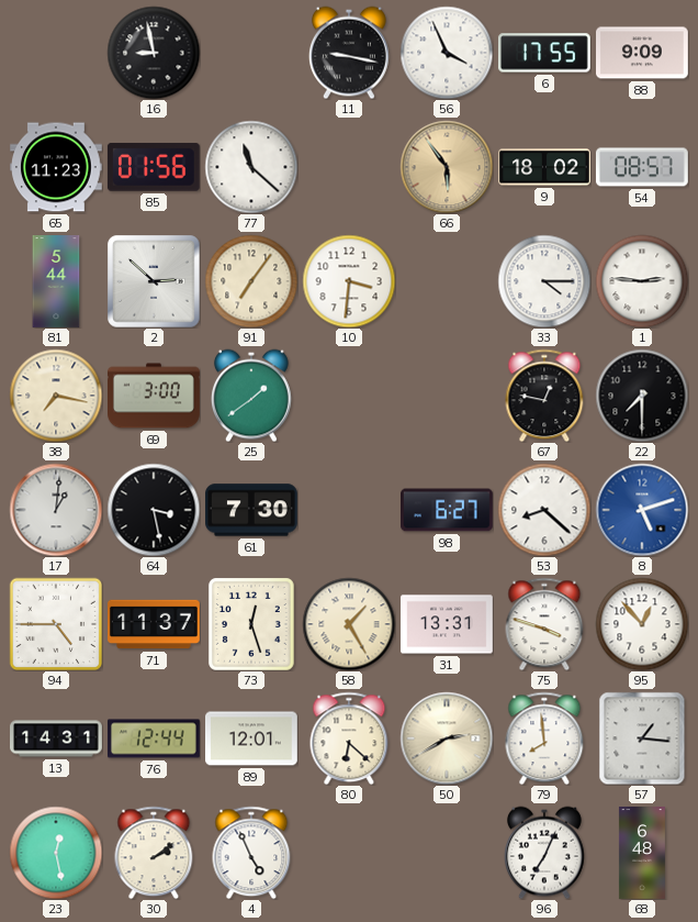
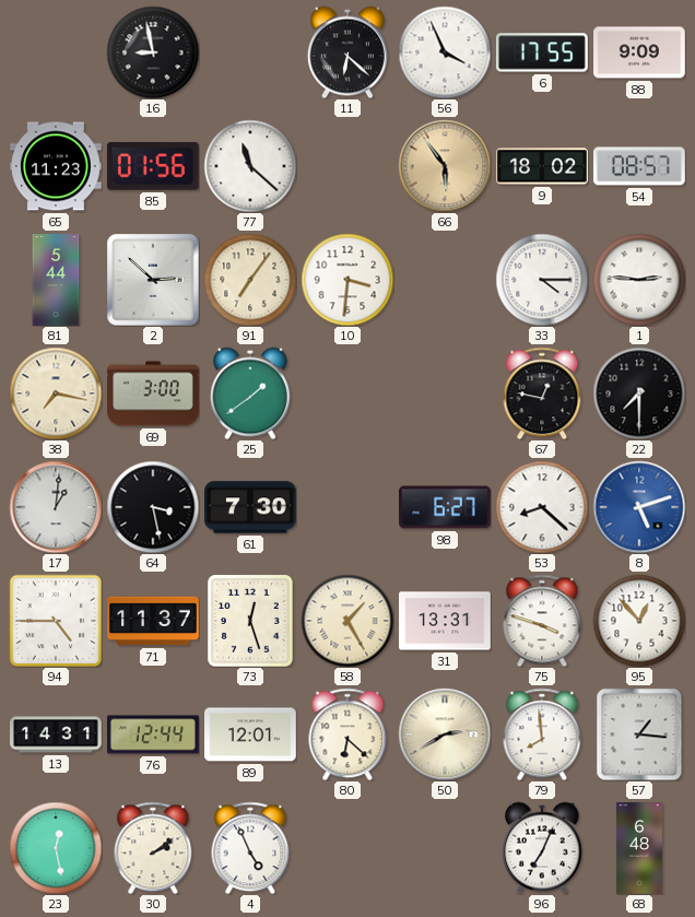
11: 9:17 -> 6:22
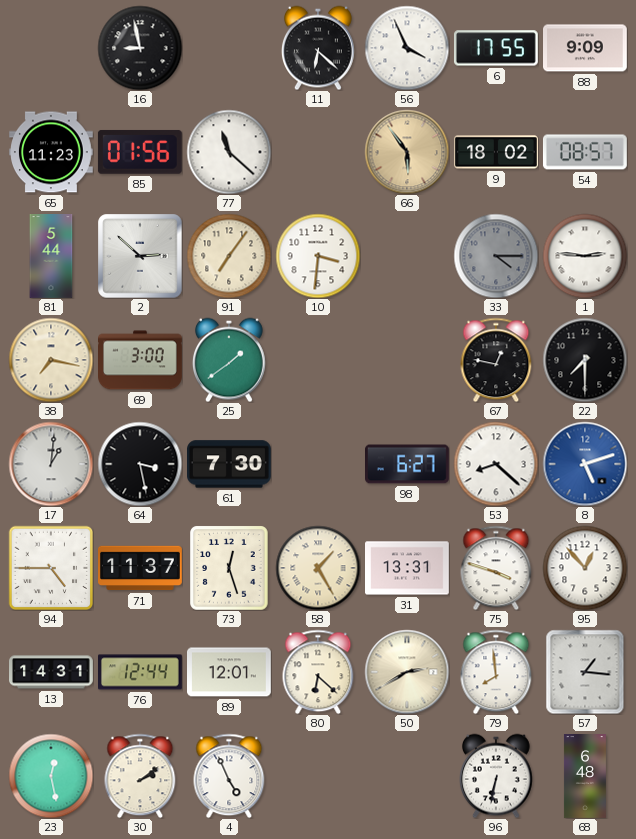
33 dial: white -> grey
96: 7:04 -> 6:32
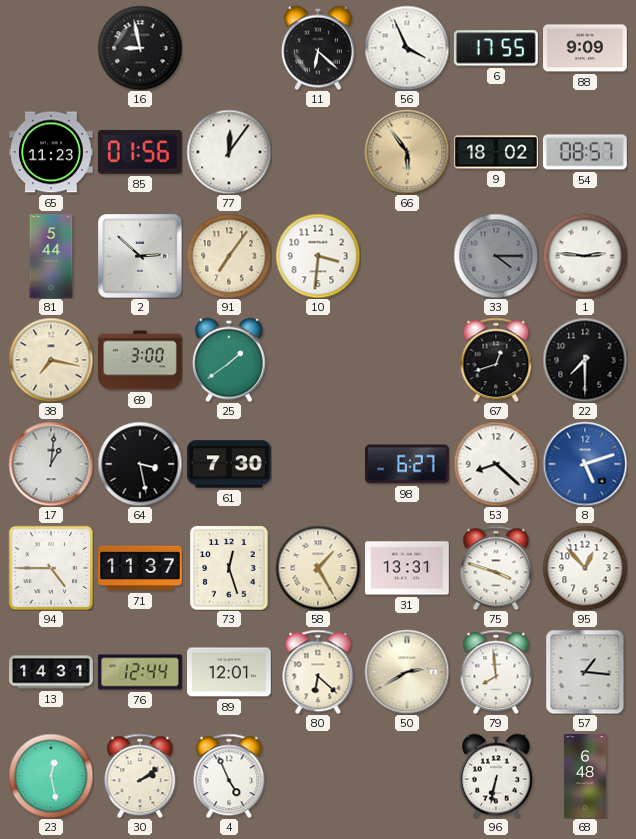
77: 11:22 -> 12:06
67: 12:47 -> 12:42
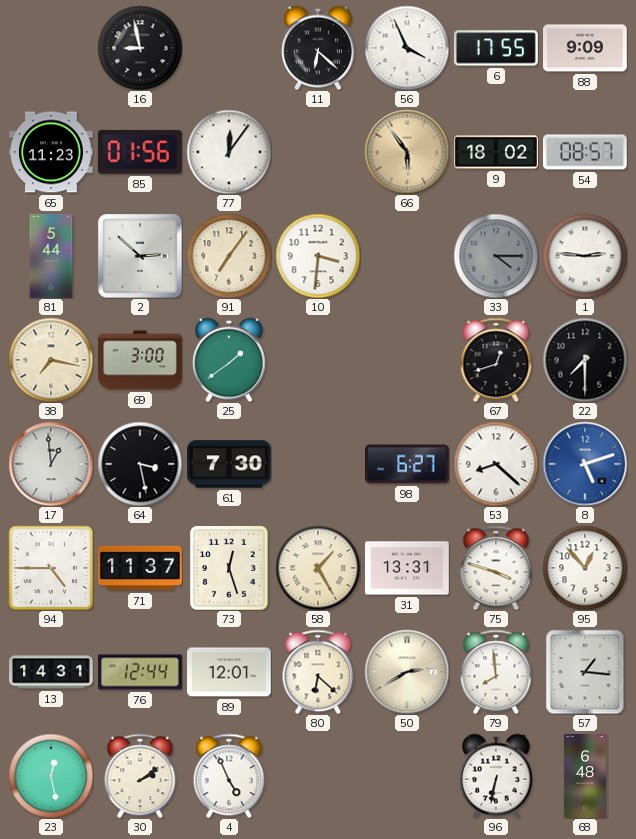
17: 1:01 -> 12:59
